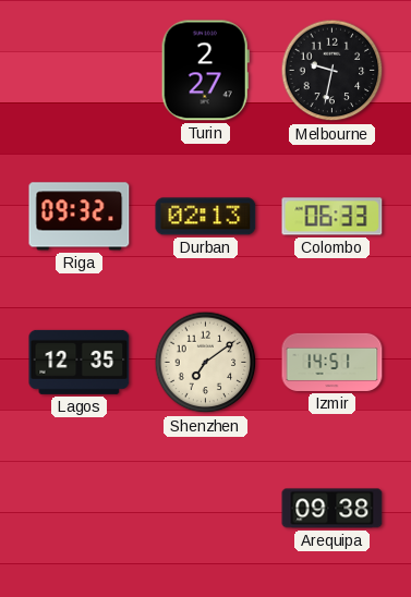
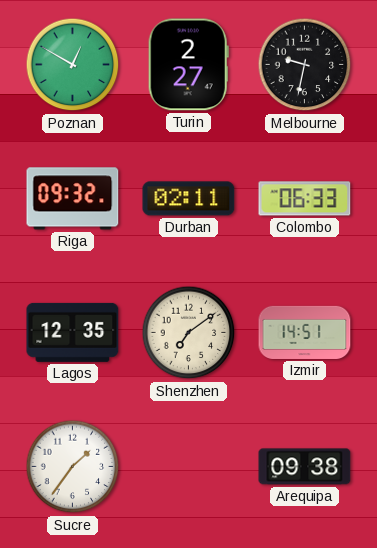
Poznan: none -> 12:50
Durban: 02:13 -> 02:11
Sucre: none -> 1:36
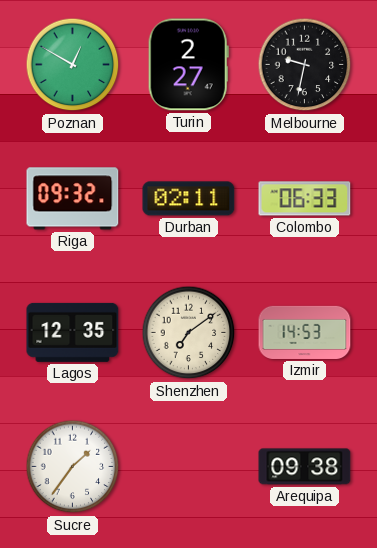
Izmir: 14:51 -> 14:53
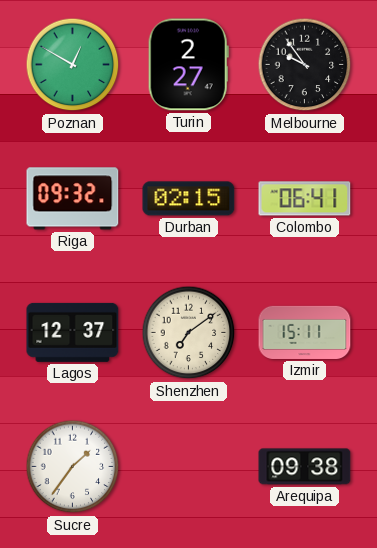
Melbourne: 9:32 -> 9:54
Durban: 02:11 -> 02:15
Colombo: 06:33 -> 06:41
Lagos: 12:35 -> 12:37
Izmir: 14:53 -> 15:11
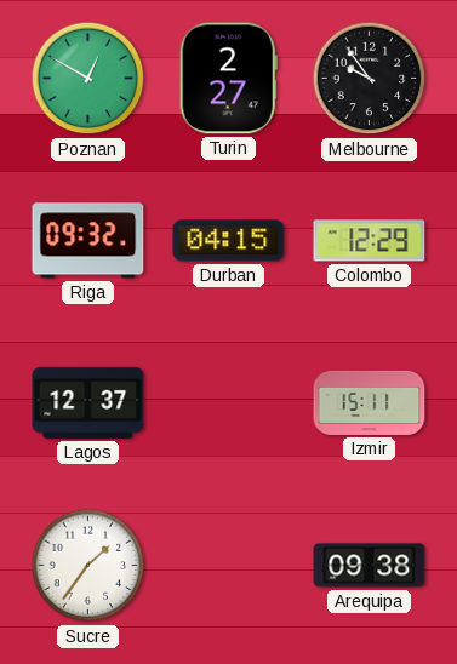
Durban: 02:15 -> 04:15
Colombo: 06:41 -> 12:29
Shenzhen: 7:09 -> none
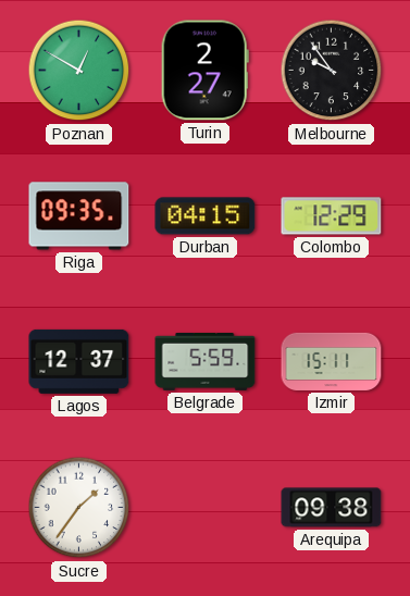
Riga: 09:32 -> 09:35
Belgrade: none -> 5:59
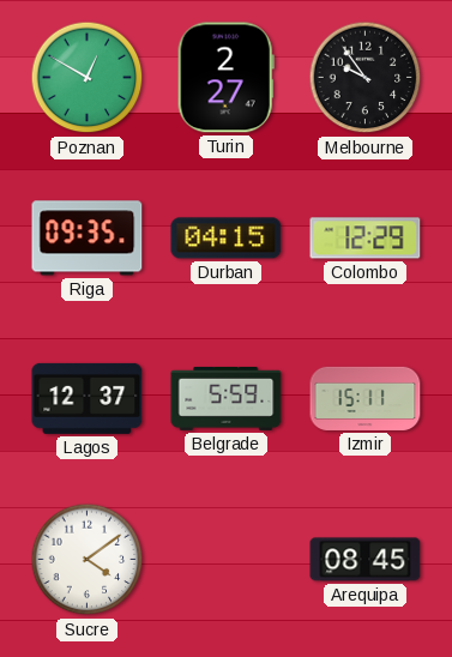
Sucre: 1:36 -> 4:09
Arequipa: 09:38 -> 08:45
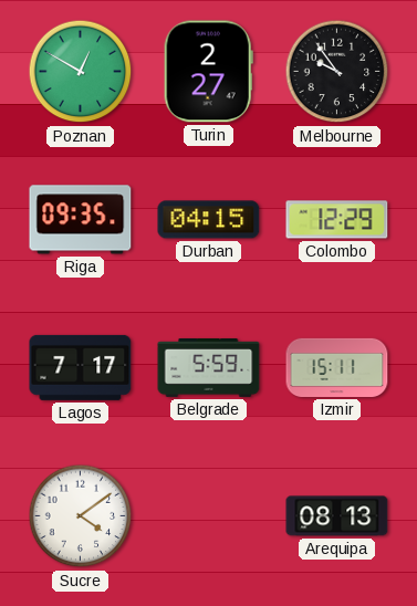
Lagos: 12:37 -> 7:17
Arequipa: 08:45 -> 08:13
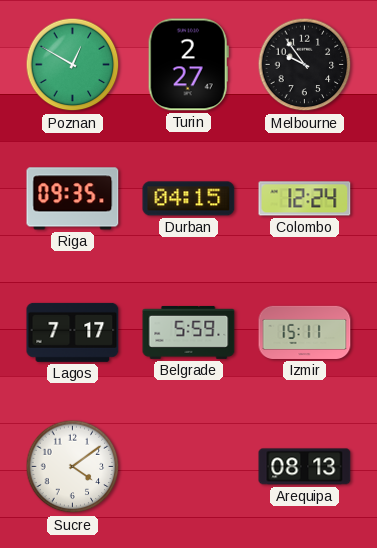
Colombo: 12:29 -> 12:24
